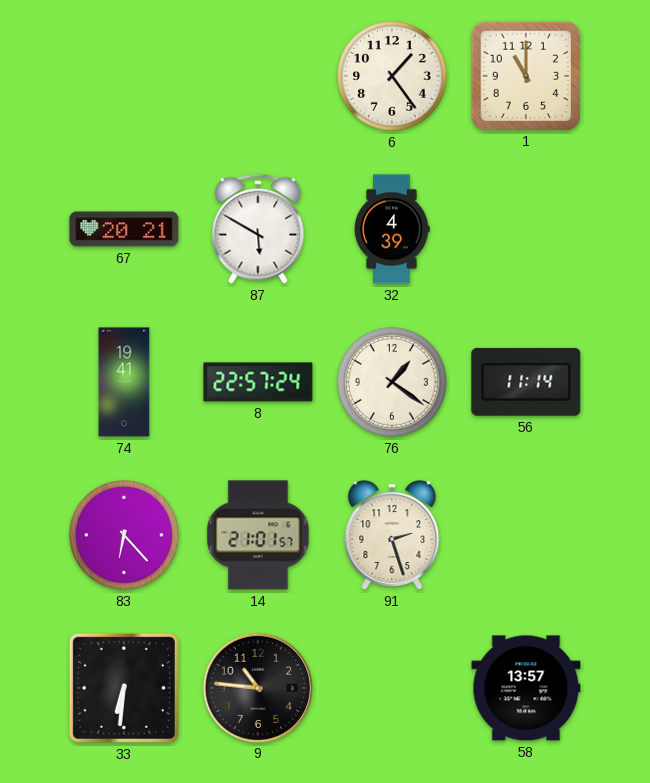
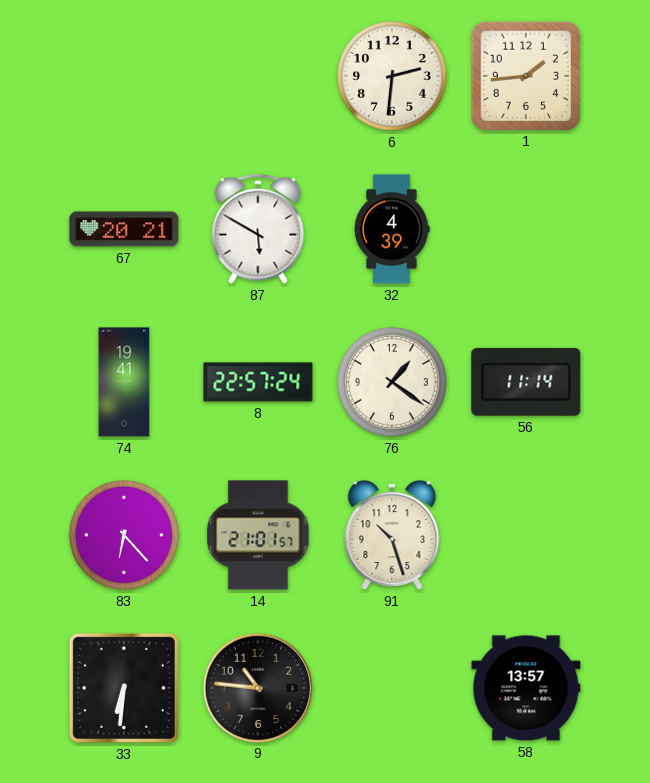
6: 1:24 -> 2:31
1: 11:00 -> 1:44
91: 2:27 -> 10:27
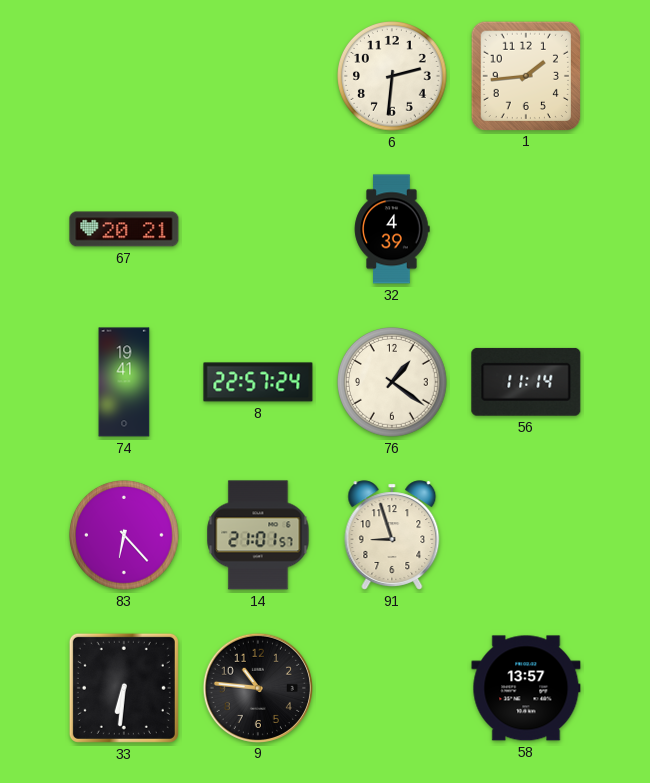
87: 5:50 -> none
91: 10:27 -> 8:57
